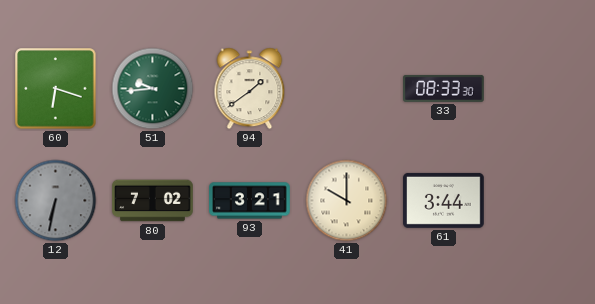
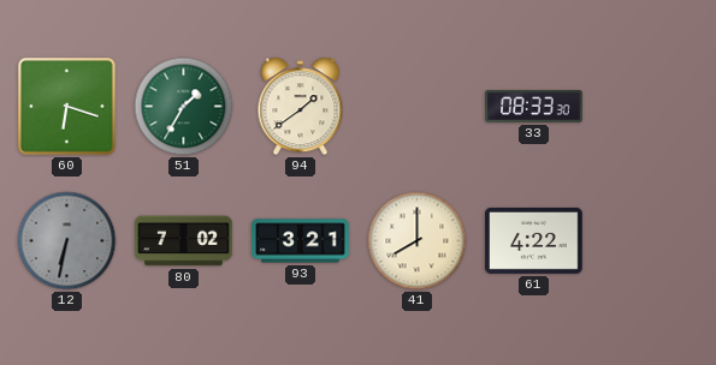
51: 9:44 -> 1:35
41: 10:00 -> 8:00
61: 3:44 -> 4:22
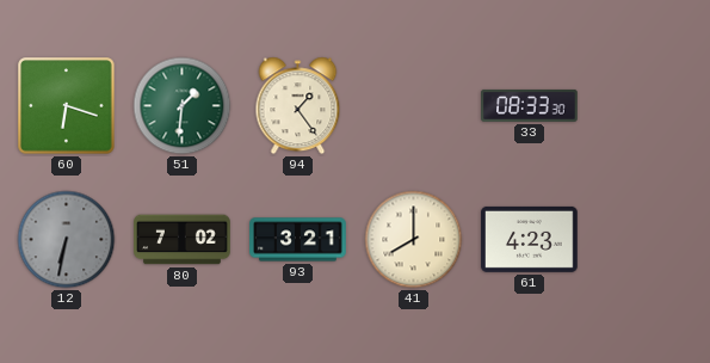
51: 1:35 -> 1:31
94: 1:39 -> 1:24
61: 4:22 -> 4:23
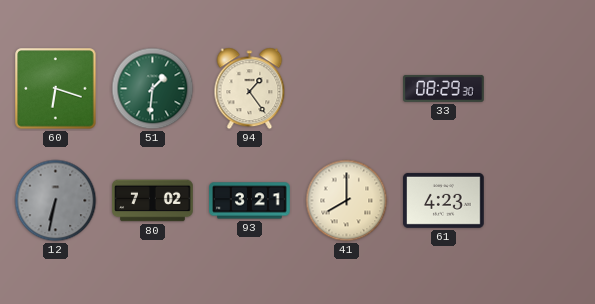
33: 08:33 -> 08:29
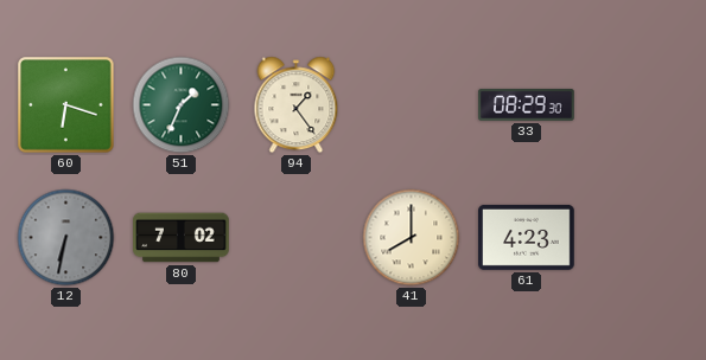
51: 1:31 -> 1:34
93: 3:21 -> none
